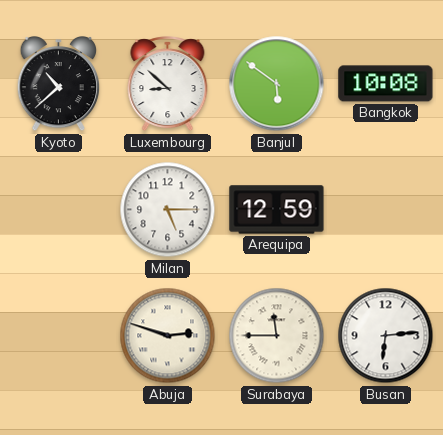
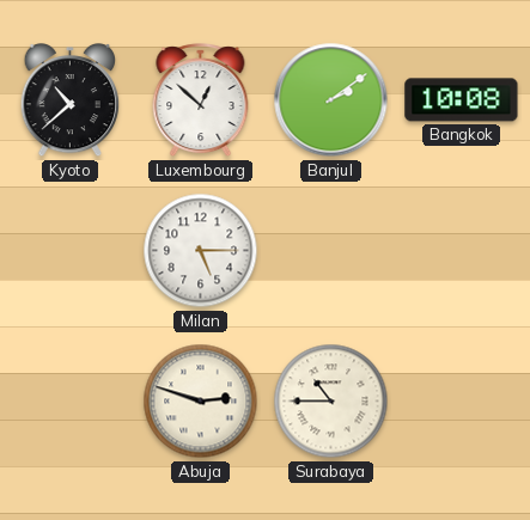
Luxembourg: 8:52 -> 12:52
Banjul: 5:51 -> 2:09
Arequipa: 12:59 -> none
Surabaya: 11:45 -> 10:45
Busan: 6:14 -> none
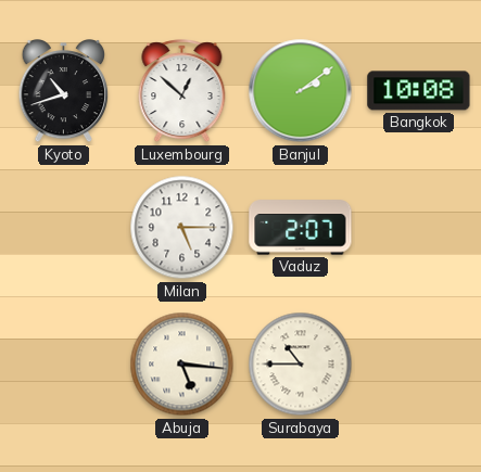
Kyoto: 10:38 -> 10:42
Vaduz: none -> 2:07
Abuja: 2:48 -> 5:16
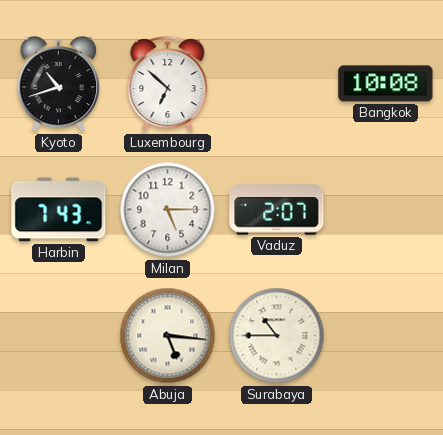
Luxembourg: 12:52 -> 6:52
Banjul: 2:09 -> none
Harbin: none -> 7:43
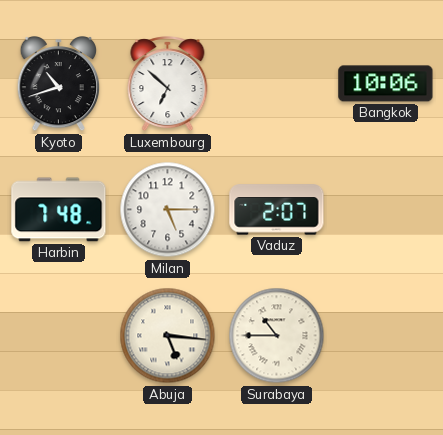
Bangkok: 10:08 -> 10:06
Harbin: 7:43 -> 7:48
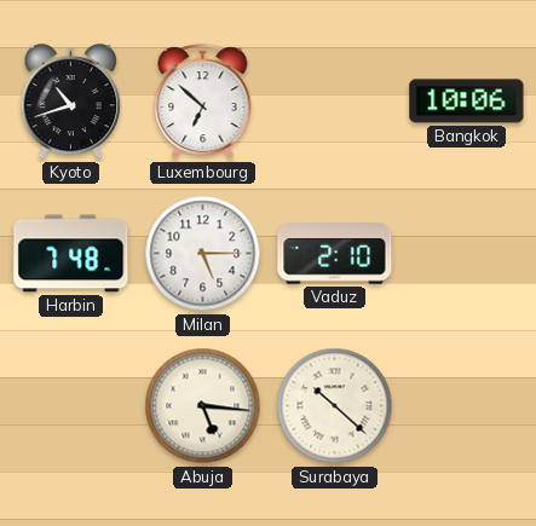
Vaduz: 2:07 -> 2:10
Surabaya: 10:45 -> 10:22
